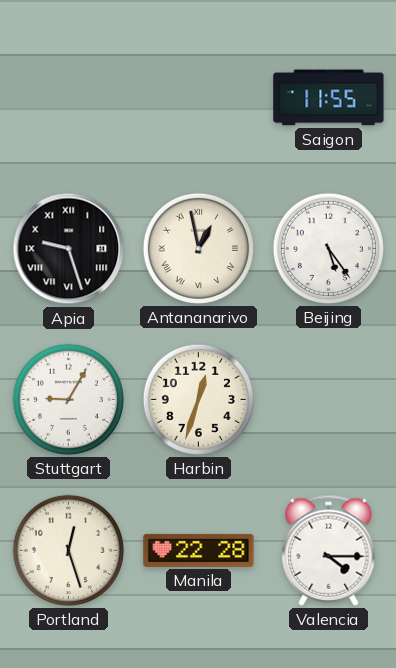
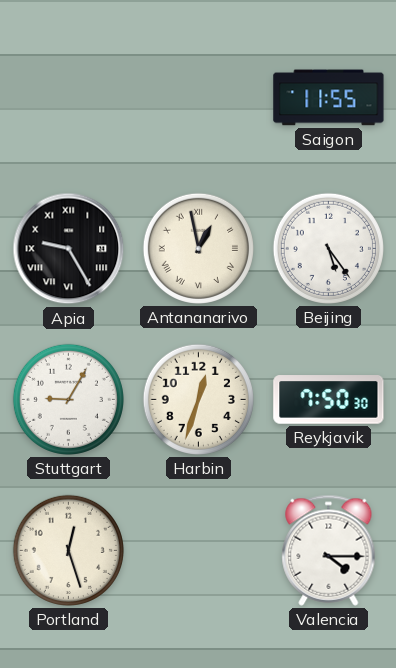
Apia: 9:27 -> 9:25
Reykjavik: none -> 7:50
Manila: 22:28 -> none
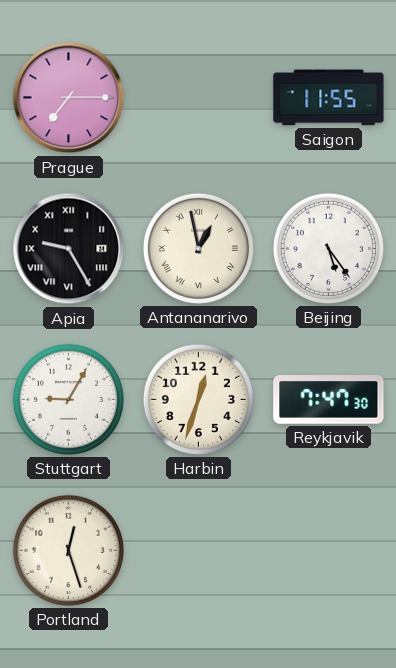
Prague: none -> 7:15
Reykjavik: 7:50 -> 7:47
Valencia: 4:15 -> none
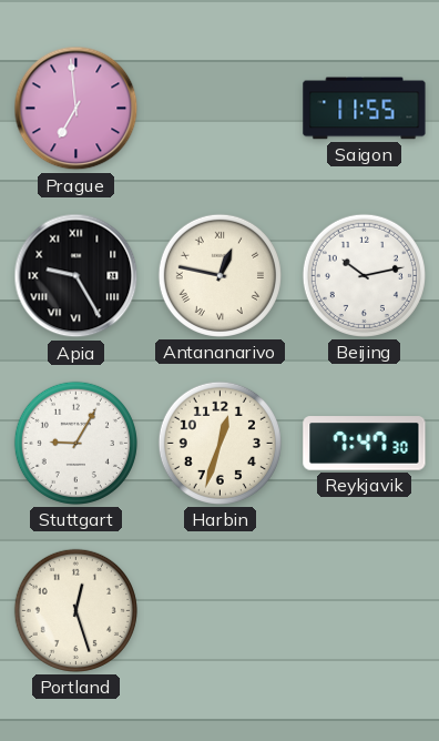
Prague: 7:15 -> 6:59
Antananarivo: 12:58 -> 12:47
Beijing: 5:24 -> 10:13
